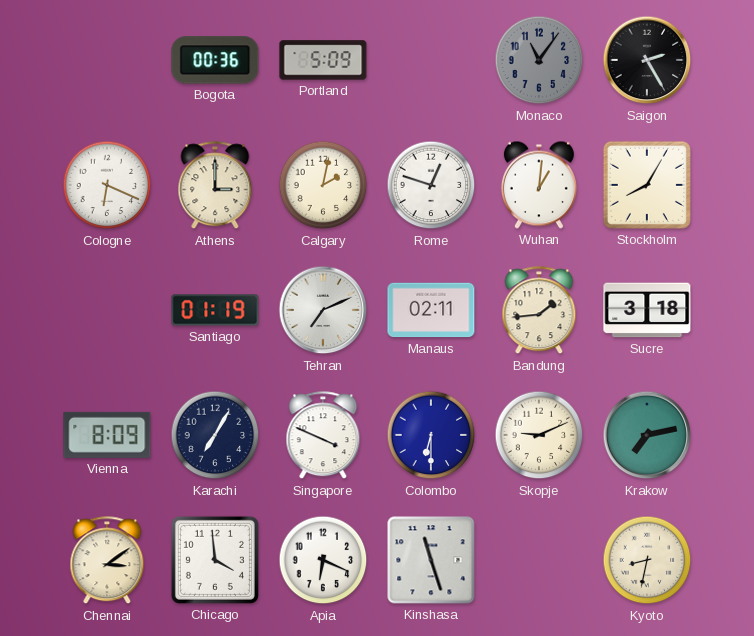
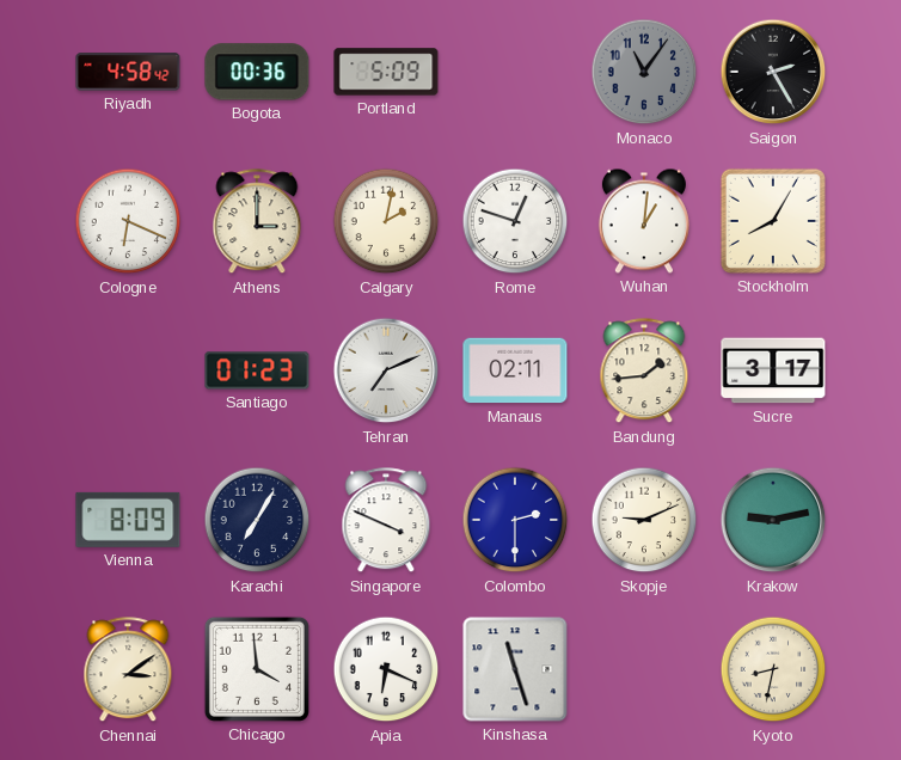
Riyadh: none -> 4:58
Santiago: 01:19 -> 01:23
Sucre: 3:18 -> 3:17
Colombo: 6:30 -> 2:30
Krakow: 7:13 -> 9:13
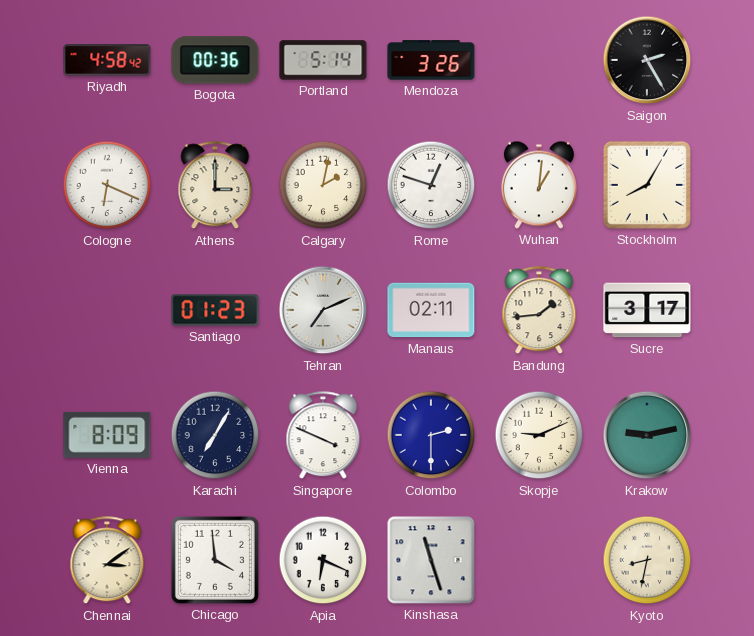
Portland: 5:09 -> 5:14
Mendoza: none -> 3:26
Monaco: 11:06 -> none
